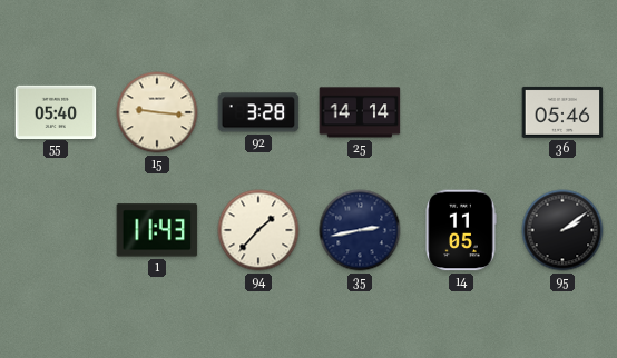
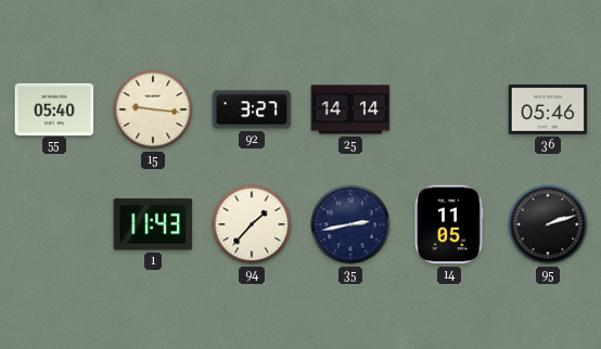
92: 3:28 -> 3:27
95: 2:09 -> 2:12
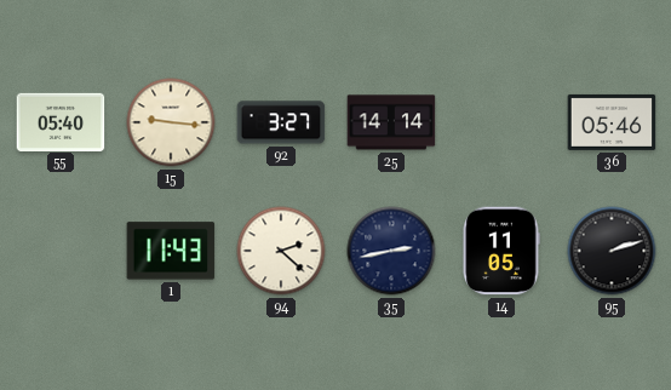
94: 1:37 -> 2:22
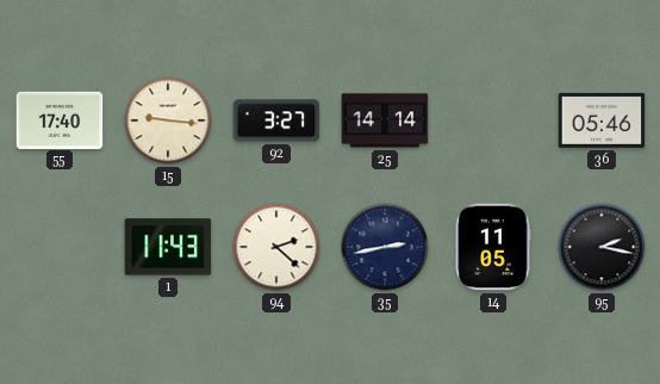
55: 05:40 -> 17:40
95: 2:12 -> 2:17
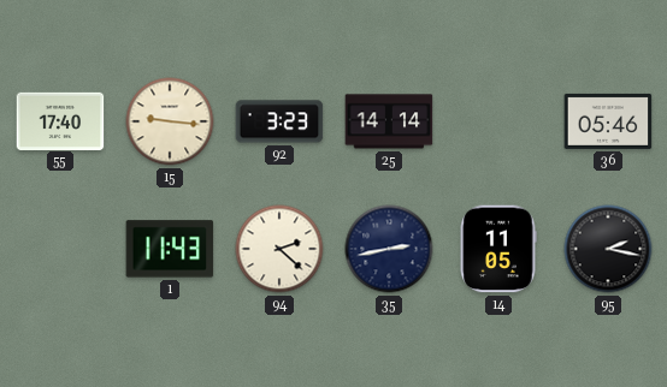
92: 3:27 -> 3:23
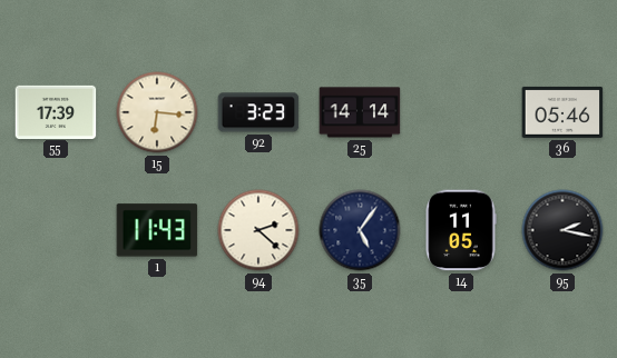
55: 17:40 -> 17:39
15: 9:16 -> 6:16
35: 2:43 -> 5:06
